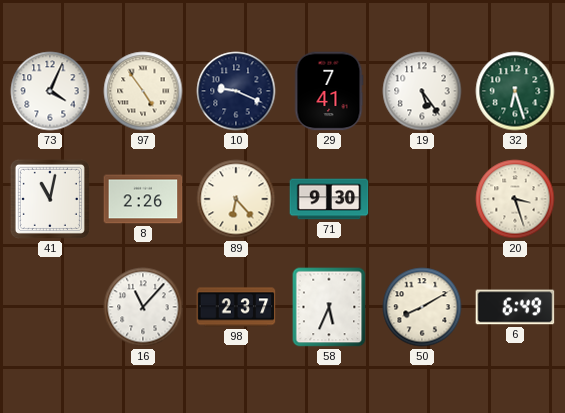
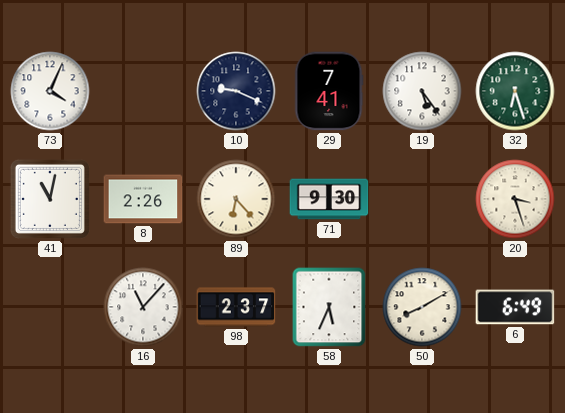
97: 4:54 -> none
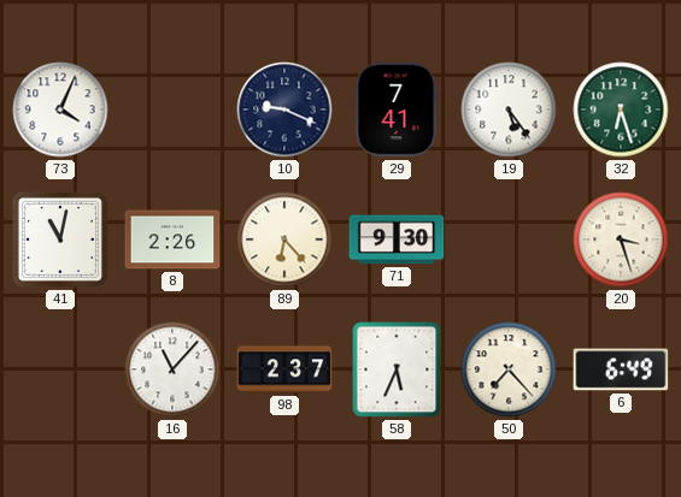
50: 8:10 -> 7:23
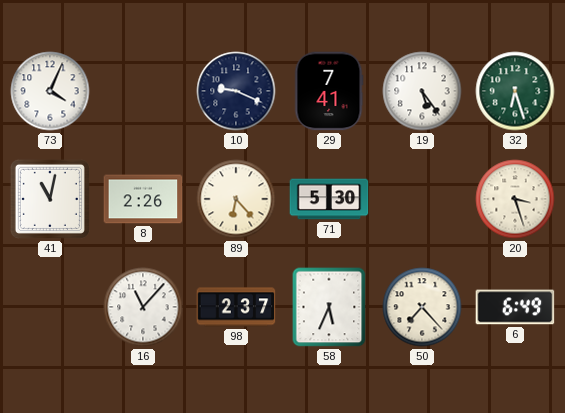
71: 9:30 -> 5:30
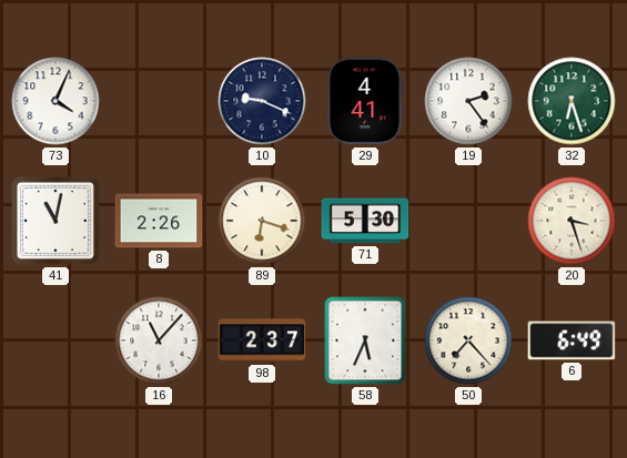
29: 7:41 -> 4:41
19: 5:24 -> 2:24
89: 6:23 -> 6:18
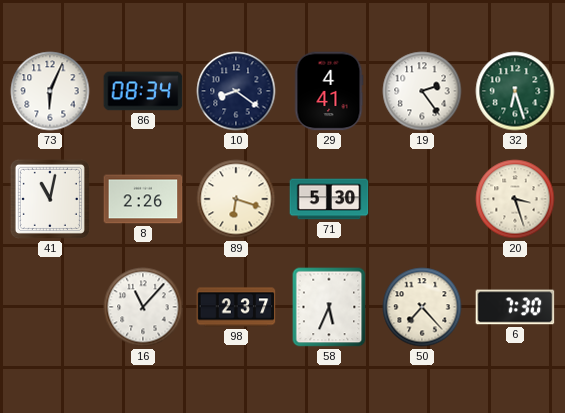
73: 4:04 -> 6:04
86: none -> 08:34
10: 9:19 -> 8:21
6: 6:49 -> 7:30
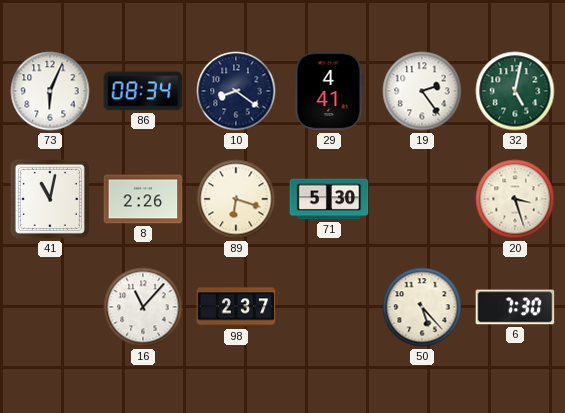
32: 6:27 -> 5:02
58: 5:34 -> none
50: 7:23 -> 5:23
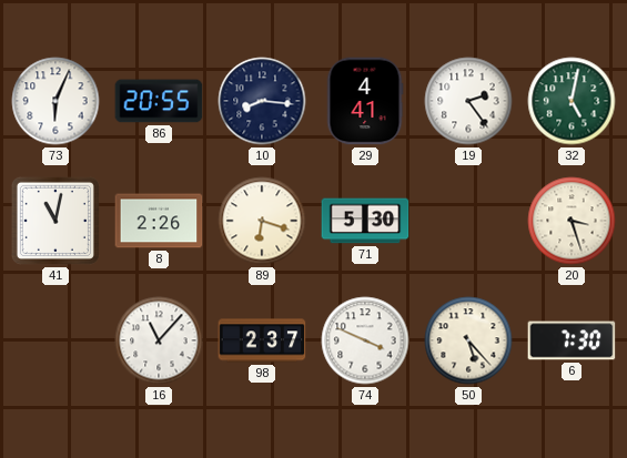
86: 08:34 -> 20:55
10: 8:21 -> 8:16
74: none -> 3:49
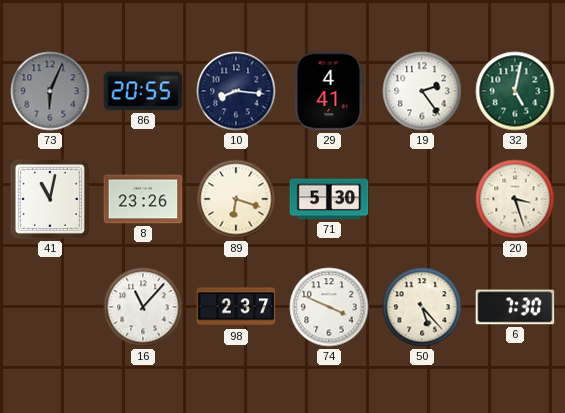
73 dial: white -> grey
8: 2:26 -> 23:26
